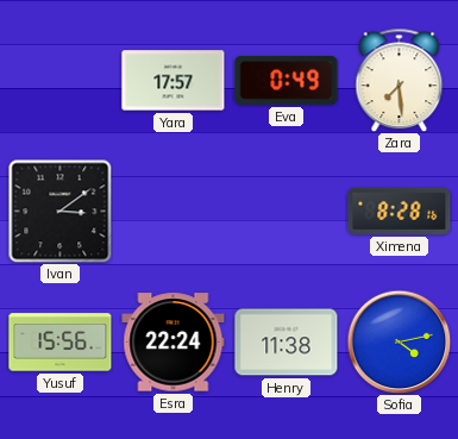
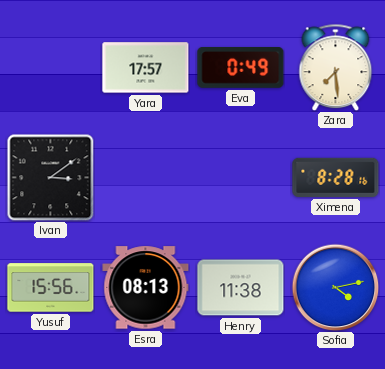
Esra: 22:24 -> 08:13
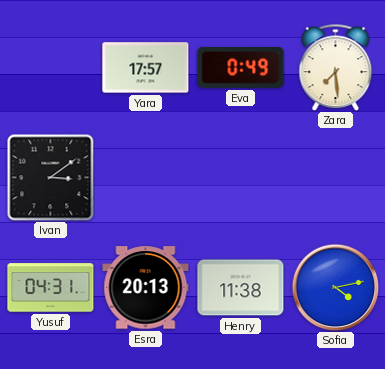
Ximena: 8:28 -> none
Yusuf: 15:56 -> 04:31
Esra: 08:13 -> 20:13
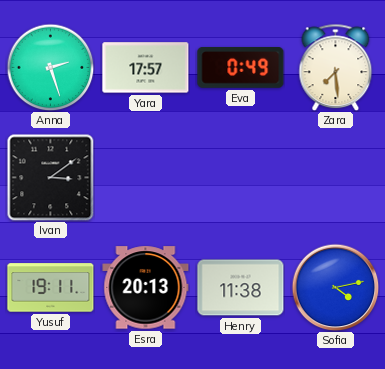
Anna: none -> 2:27
Yusuf: 04:31 -> 19:11
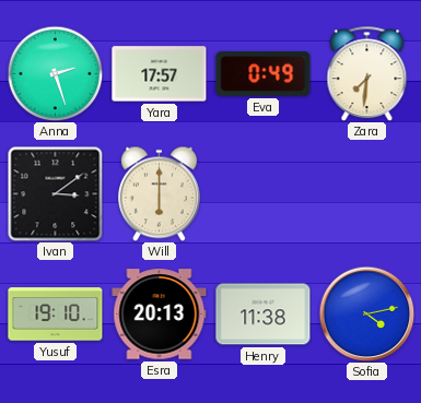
Zara: 7:29 -> 7:31
Will: none -> 6:00
Yusuf: 19:11 -> 19:10
